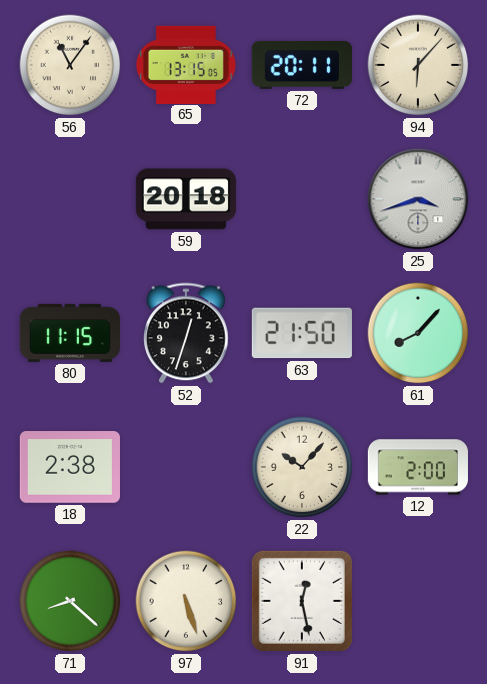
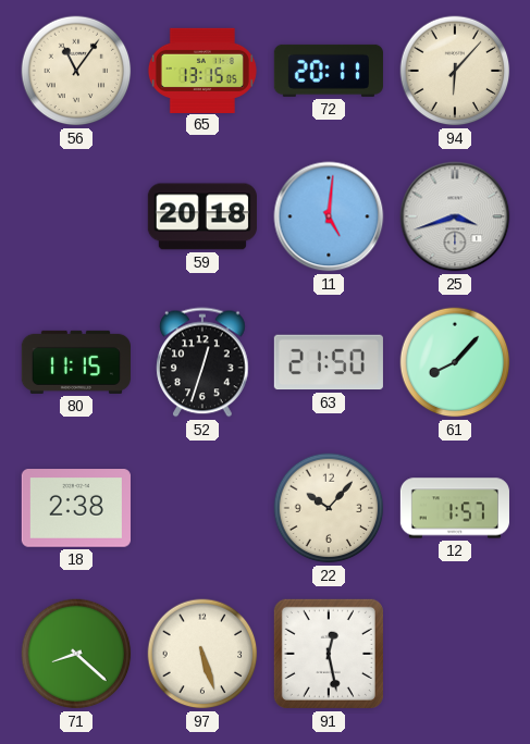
11: none -> 5:01
12: 2:00 -> 1:57
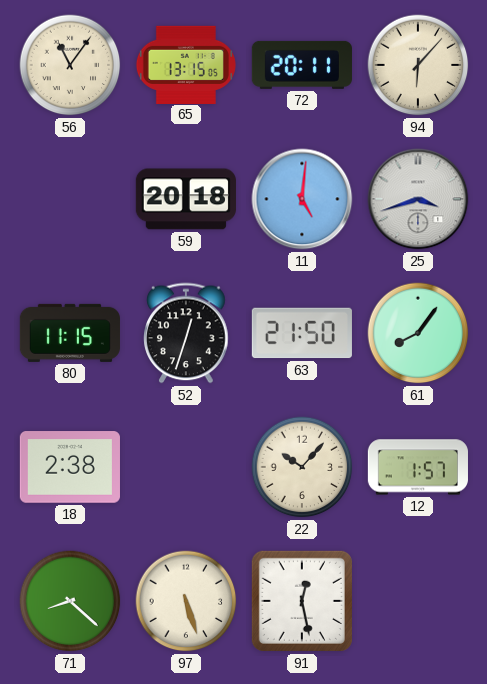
61: 8:07 -> 8:06
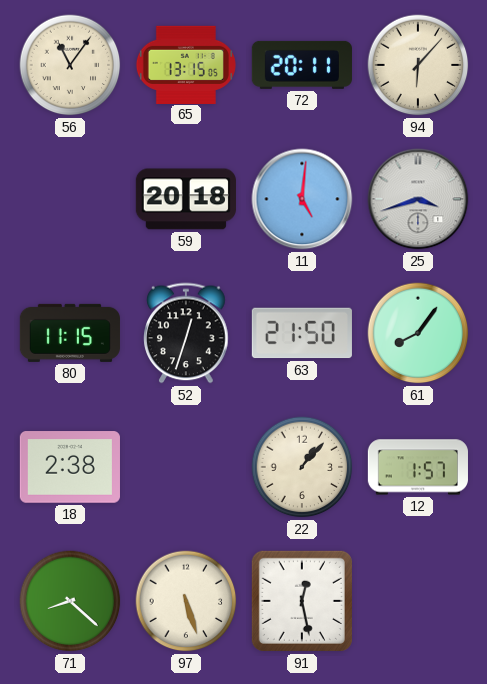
22: 10:07 -> 1:07
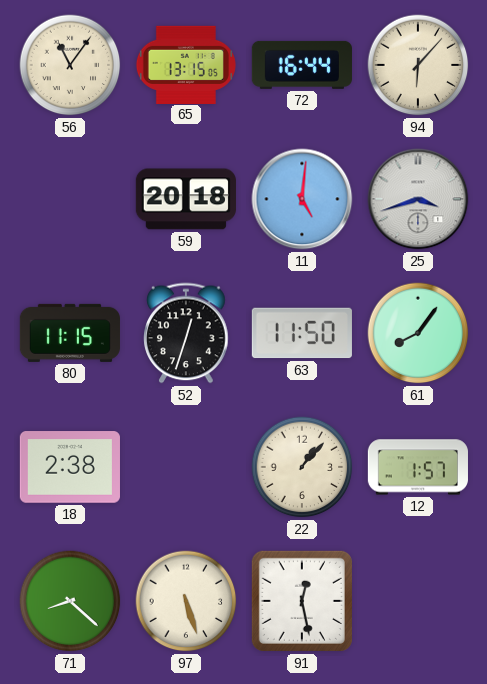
72: 20:11 -> 16:44
63: 21:50 -> 11:50
